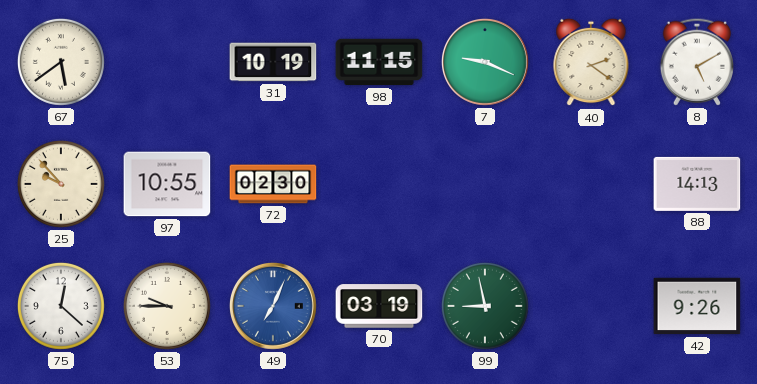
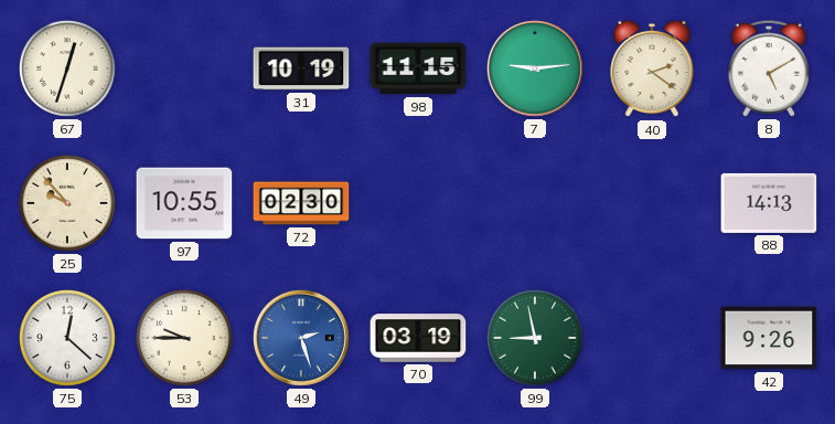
67: 5:39 -> 12:33
7: 9:19 -> 9:14
49: 7:04 -> 2:27
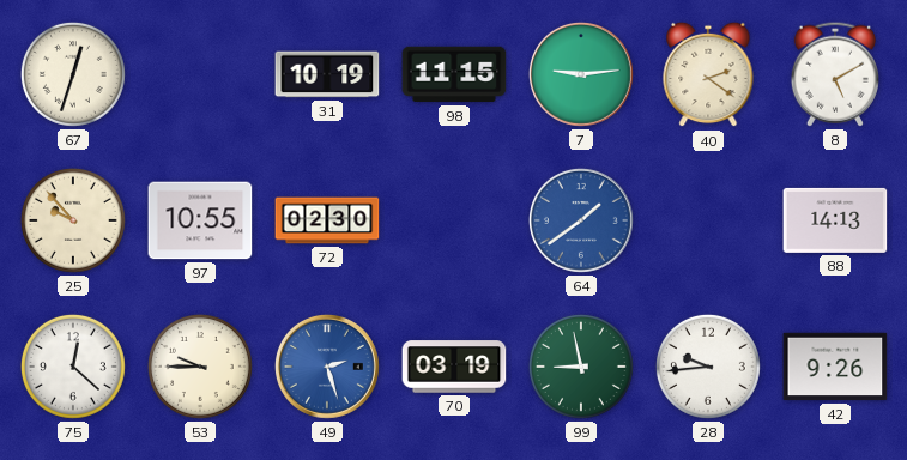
64: none -> 1:39
28: none -> 9:44
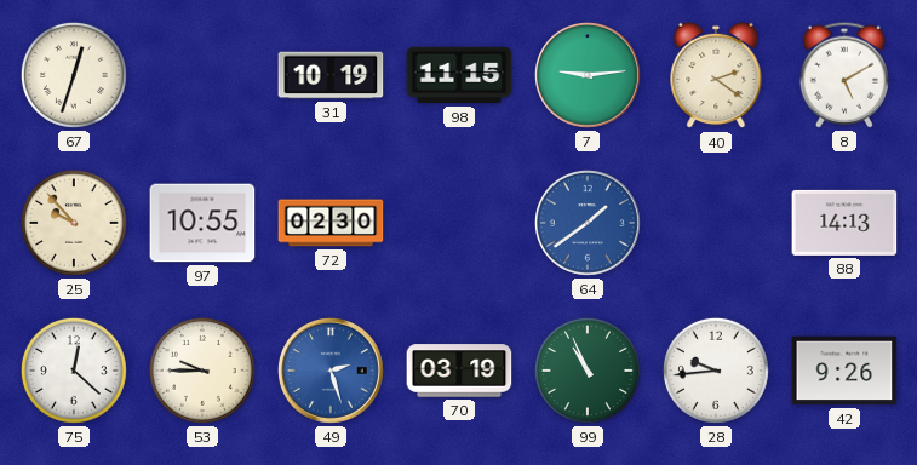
99: 8:58 -> 10:56
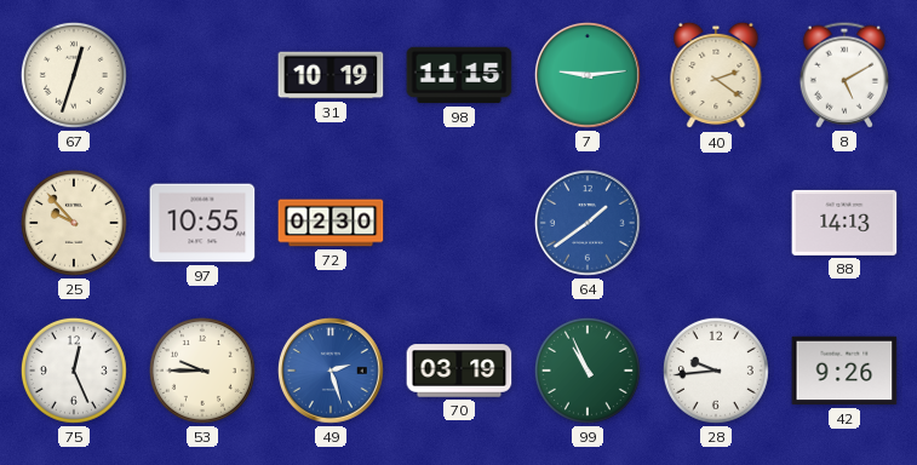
75: 12:22 -> 12:26
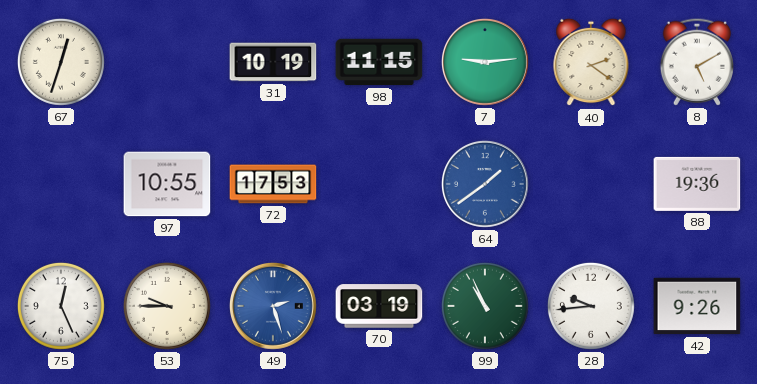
25: 9:53 -> none
72: 02:30 -> 17:53
88: 14:13 -> 19:36
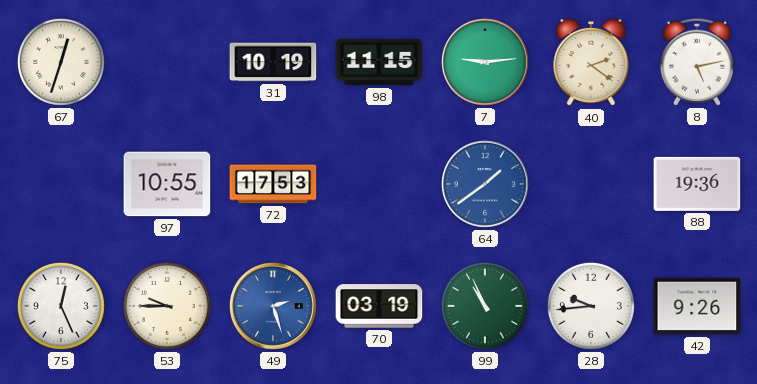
8: 5:10 -> 5:13
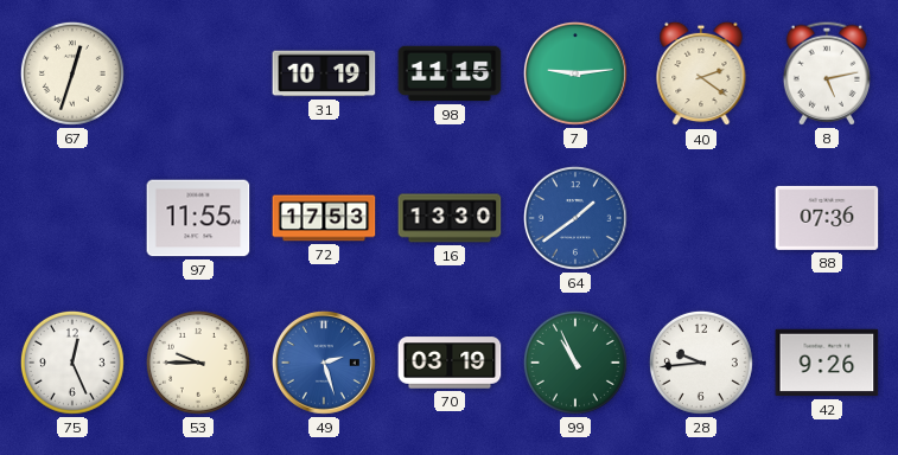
97: 10:55 -> 11:55
16: none -> 13:30
88: 19:36 -> 07:36
